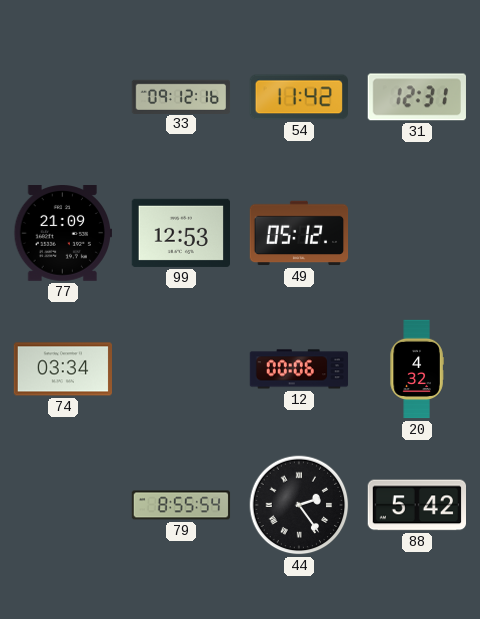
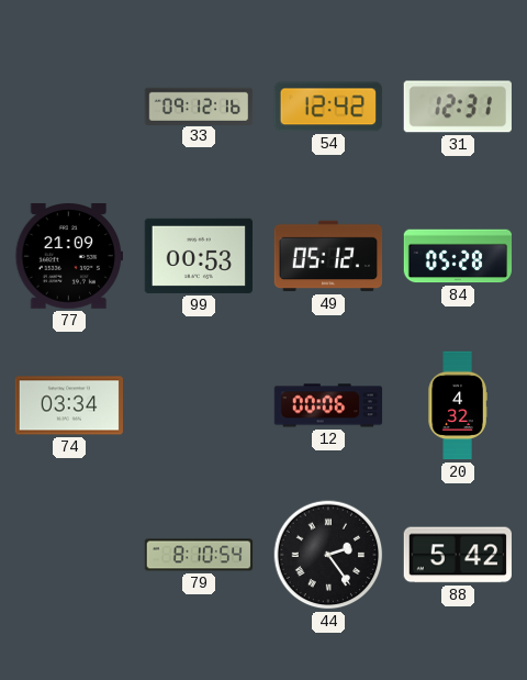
54: 11:42 -> 12:42
99: 12:53 -> 00:53
84: none -> 05:28
79: 8:55 -> 8:10
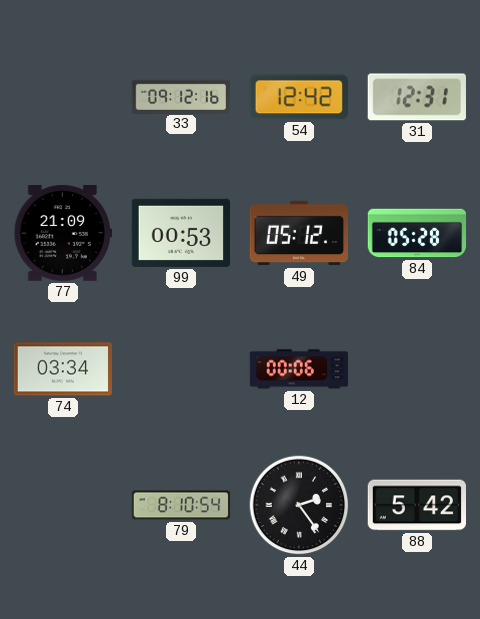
20: 4:32 -> none
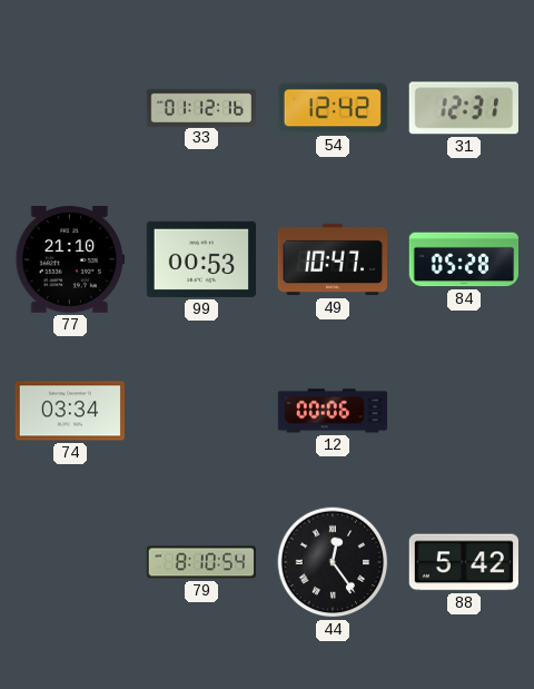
33: 09:12 -> 01:12
77: 21:09 -> 21:10
49: 05:12 -> 10:47
44: 2:24 -> 12:24
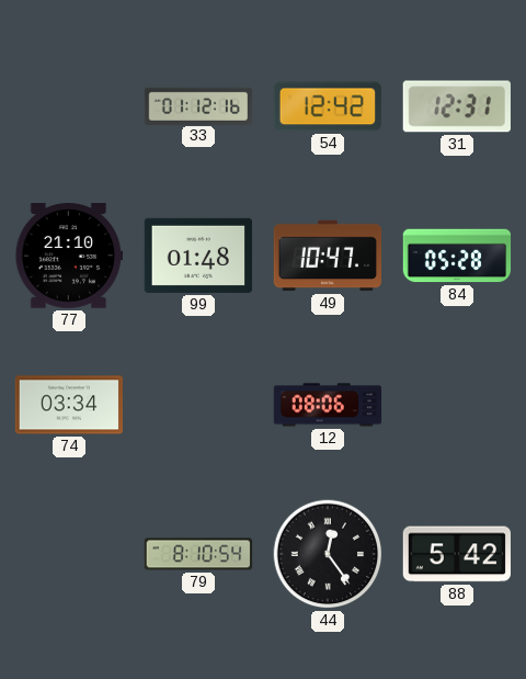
99: 00:53 -> 01:48
12: 00:06 -> 08:06
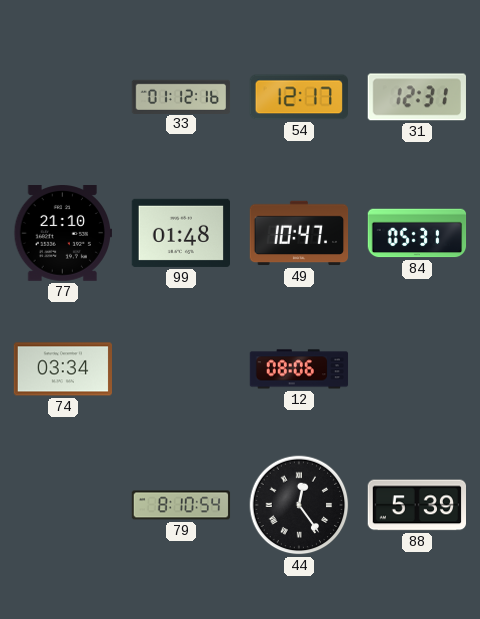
54: 12:42 -> 12:17
84: 05:28 -> 05:31
88: 5:42 -> 5:39
